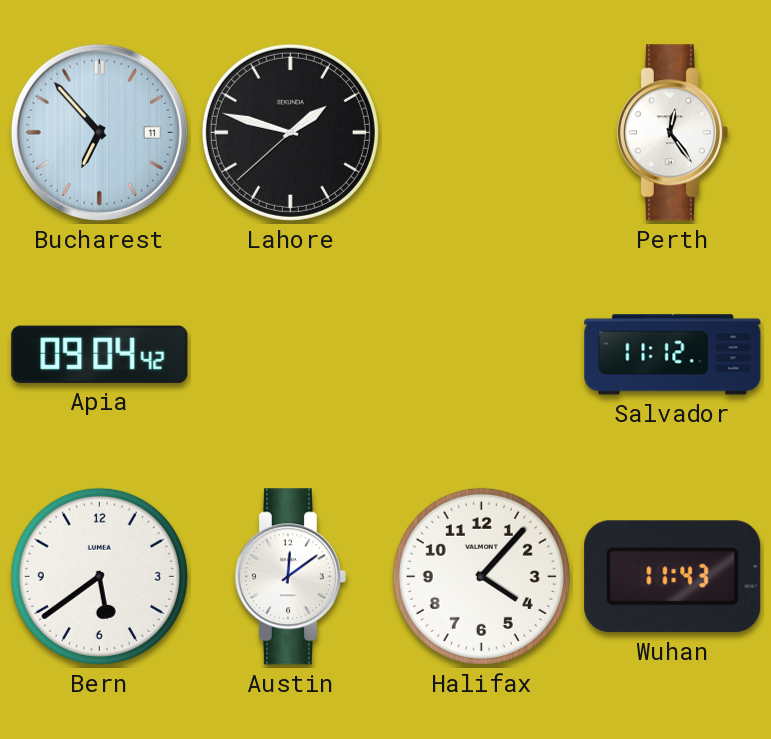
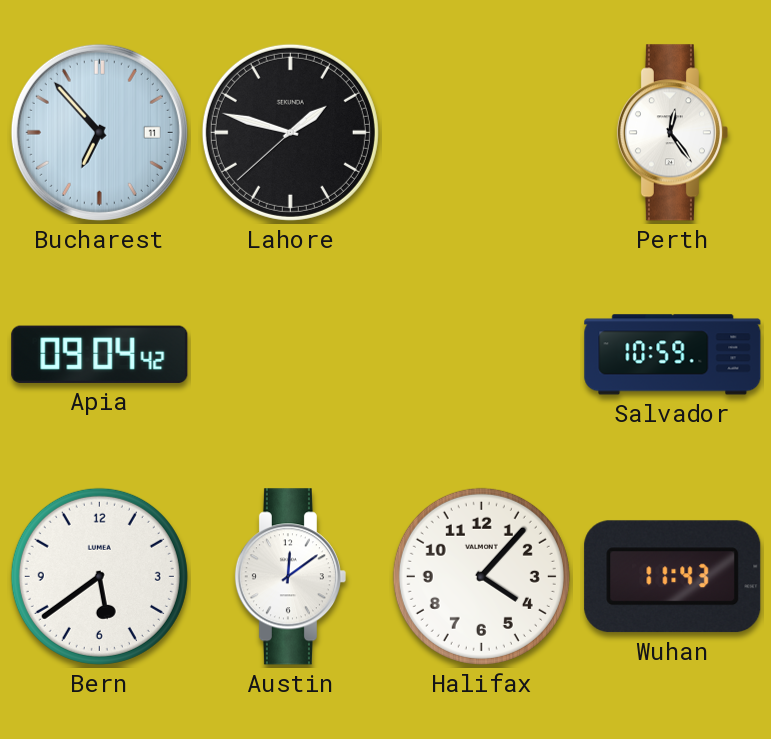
Salvador: 11:12 -> 10:59
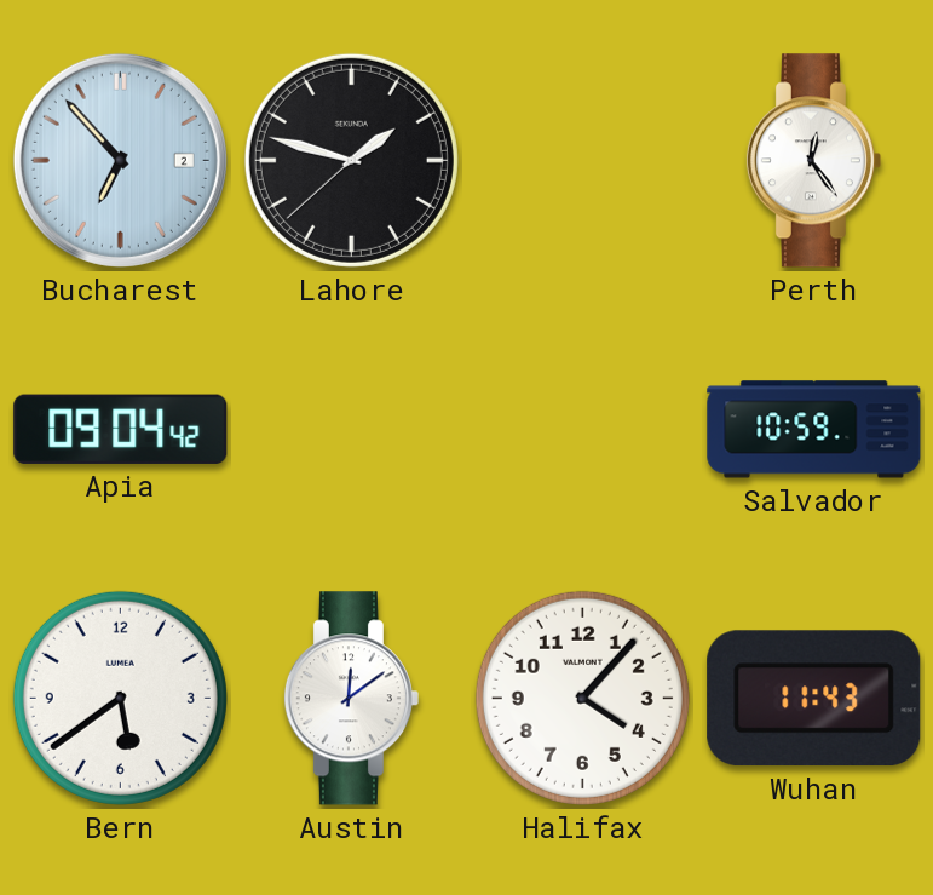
Bucharest date: 11 -> 2
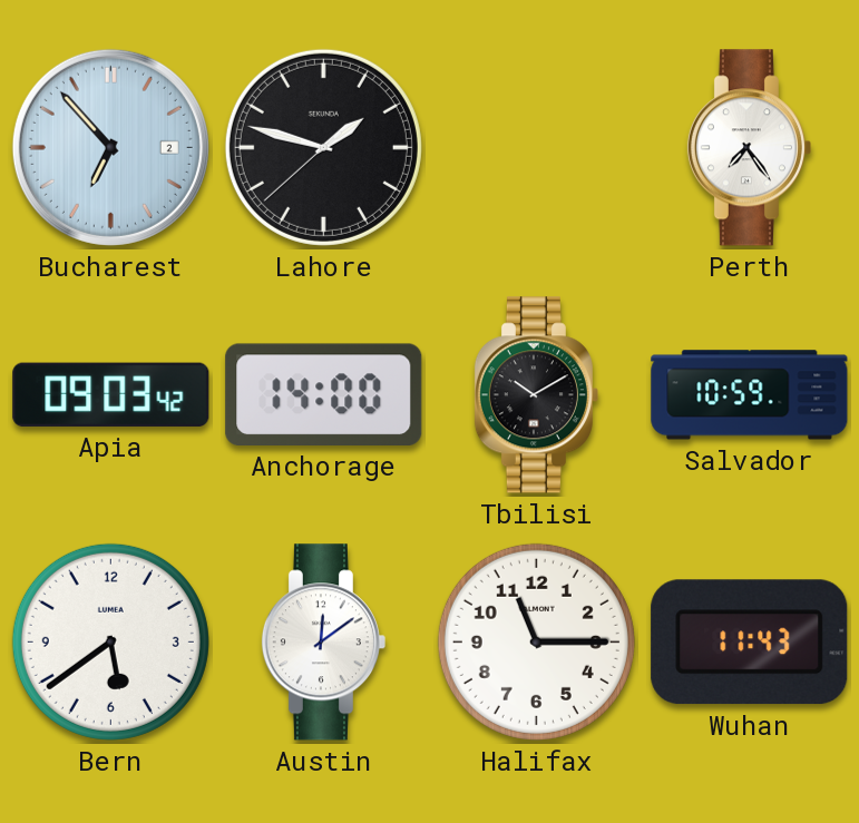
Perth: 12:24 -> 7:24
Apia: 09:04 -> 09:03
Anchorage: none -> 14:00
Tbilisi: none -> 10:10
Halifax: 4:07 -> 11:15
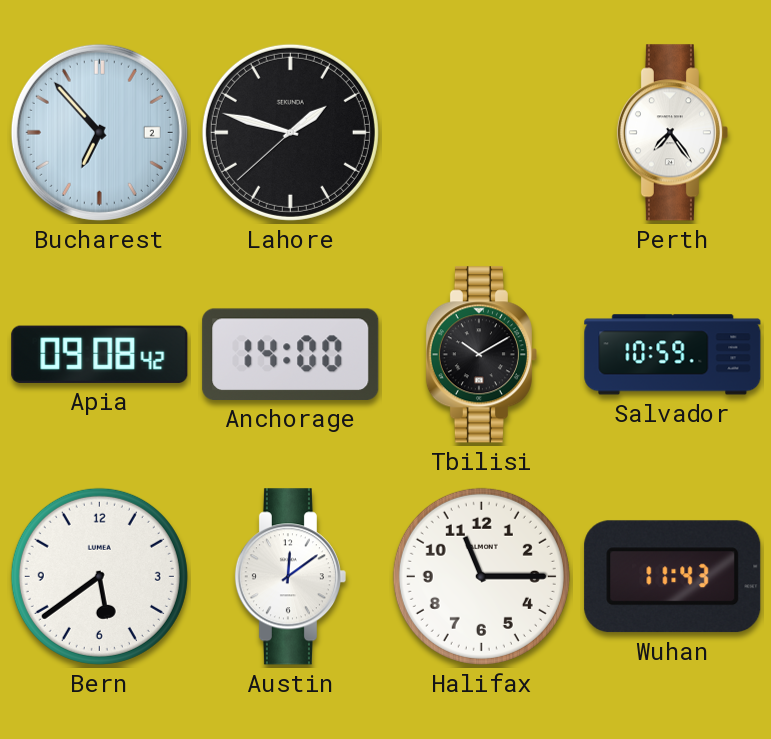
Apia: 09:03 -> 09:08
